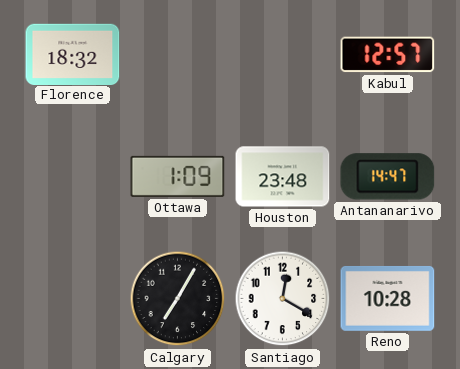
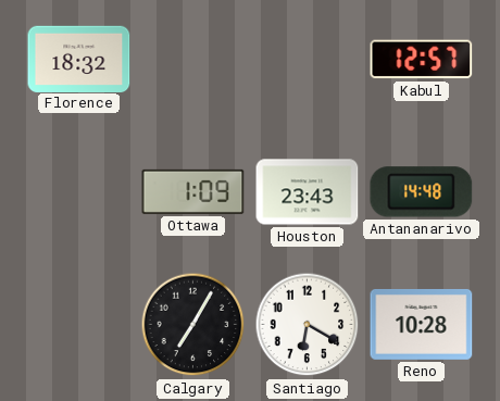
Houston: 23:48 -> 23:43
Antananarivo: 14:47 -> 14:48
Santiago: 12:20 -> 6:20
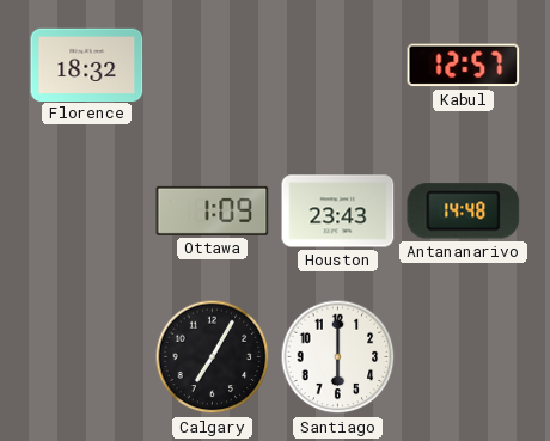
Santiago: 6:20 -> 6:00
Reno: 10:28 -> none
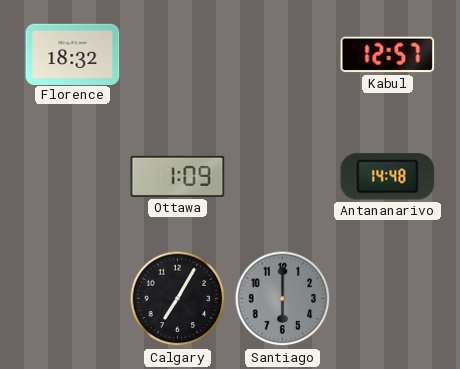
Houston: 23:43 -> none
Santiago dial: white -> grey
